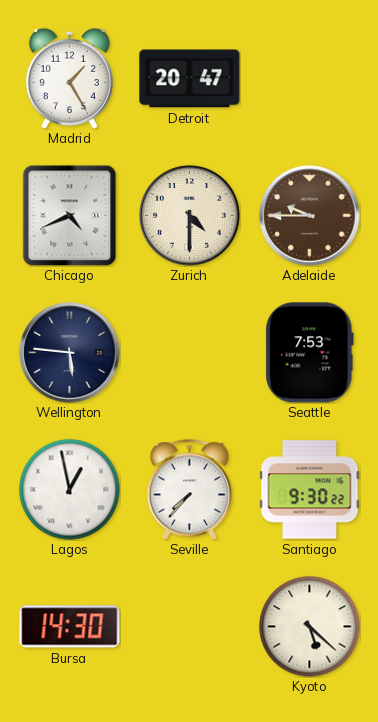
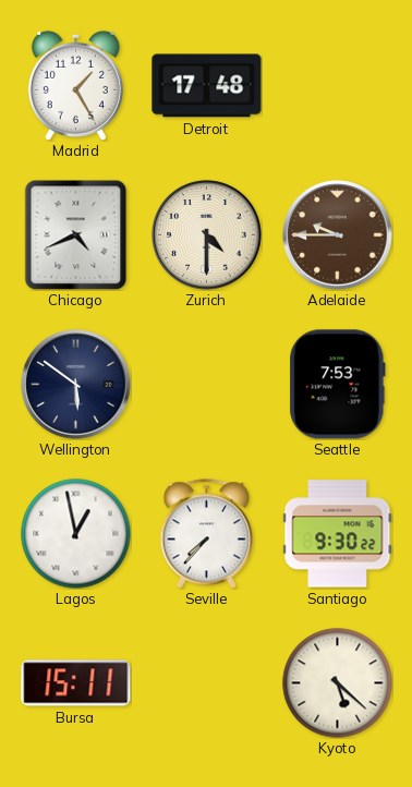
Detroit: 20:47 -> 17:48
Wellington: 5:46 -> 5:51
Bursa: 14:30 -> 15:11
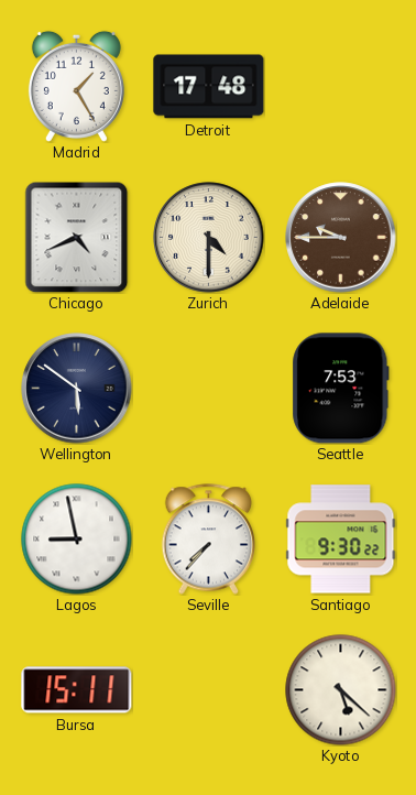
Lagos: 12:58 -> 8:58
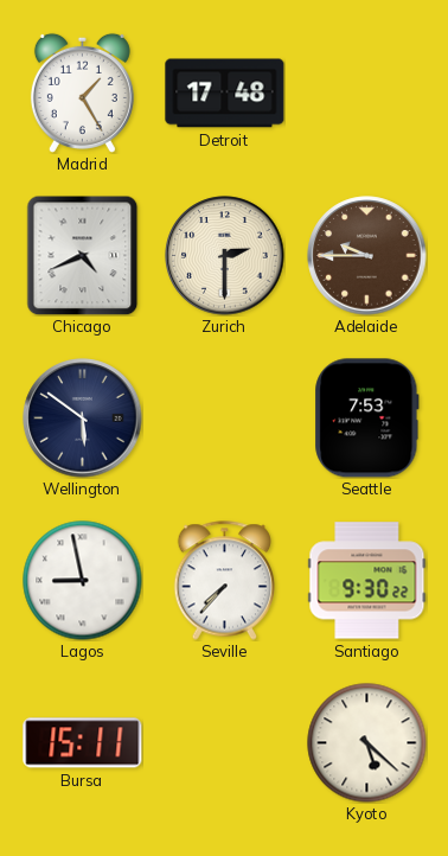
Zurich: 4:30 -> 2:30
